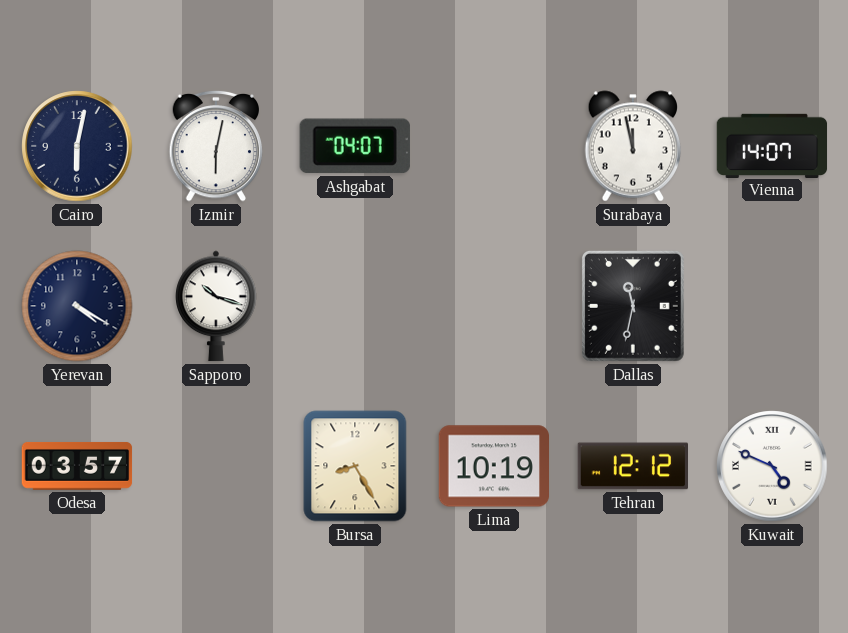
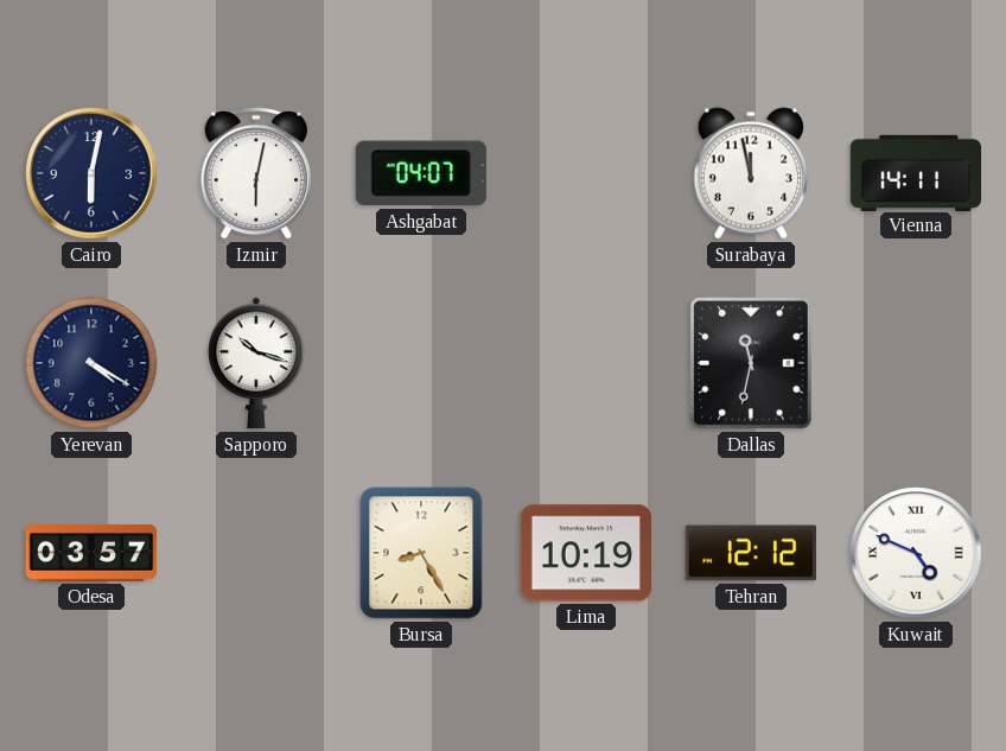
Vienna: 14:07 -> 14:11
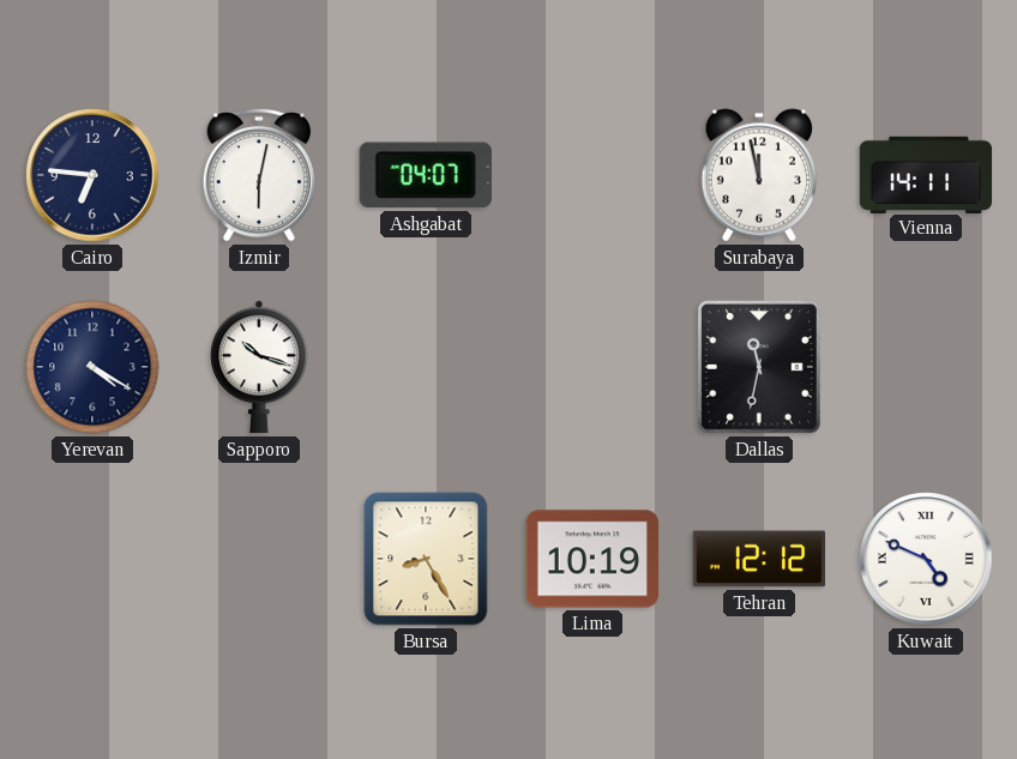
Cairo: 6:02 -> 6:46
Odesa: 03:57 -> none
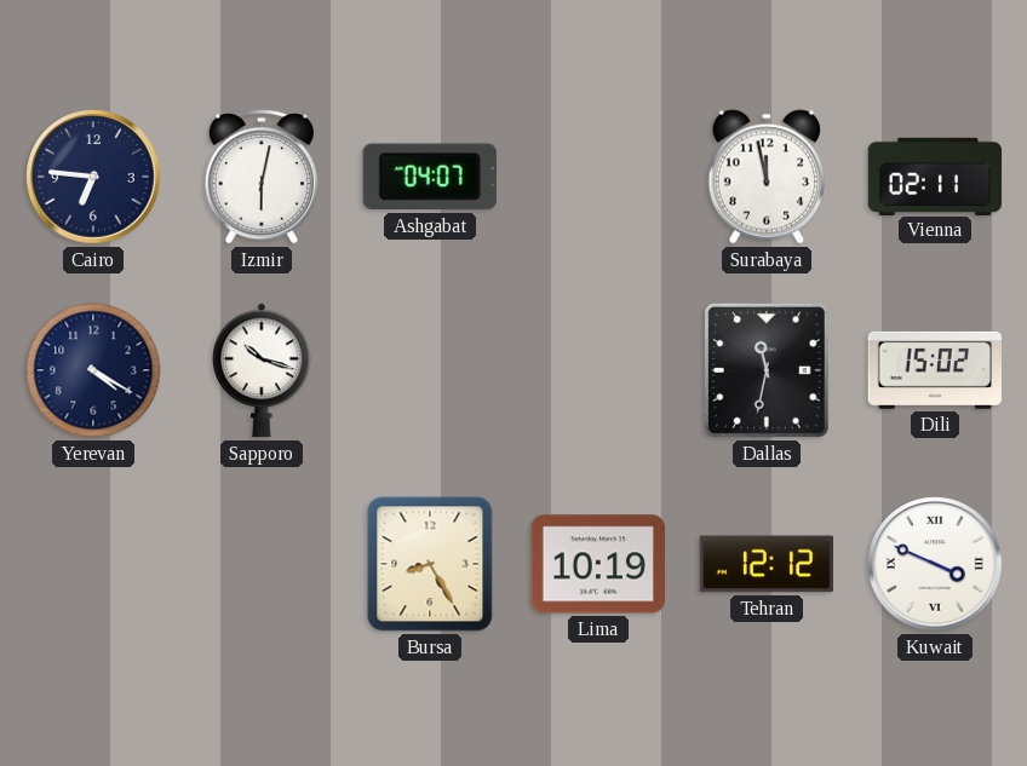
Vienna: 14:11 -> 02:11
Dili: none -> 15:02
Kuwait: 4:49 -> 3:49
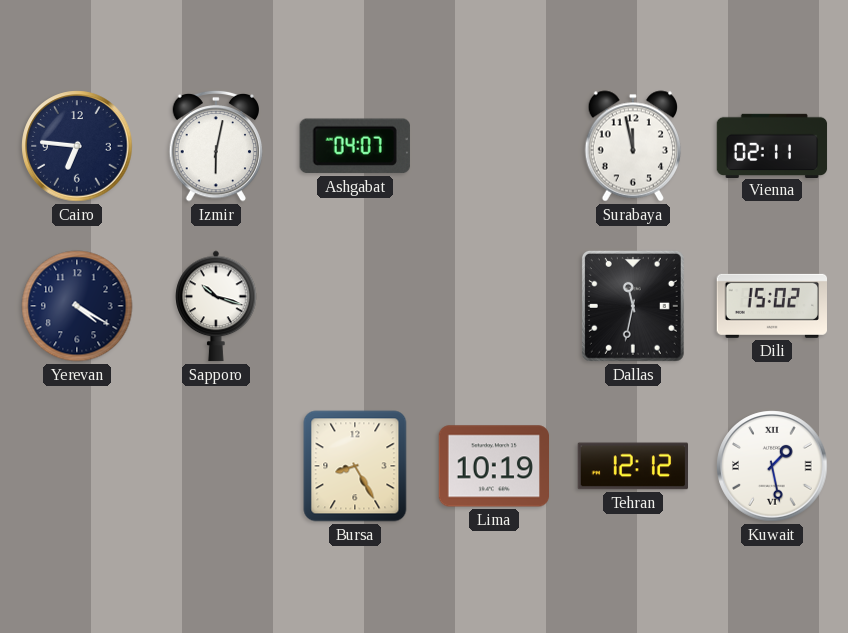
Kuwait: 3:49 -> 1:28
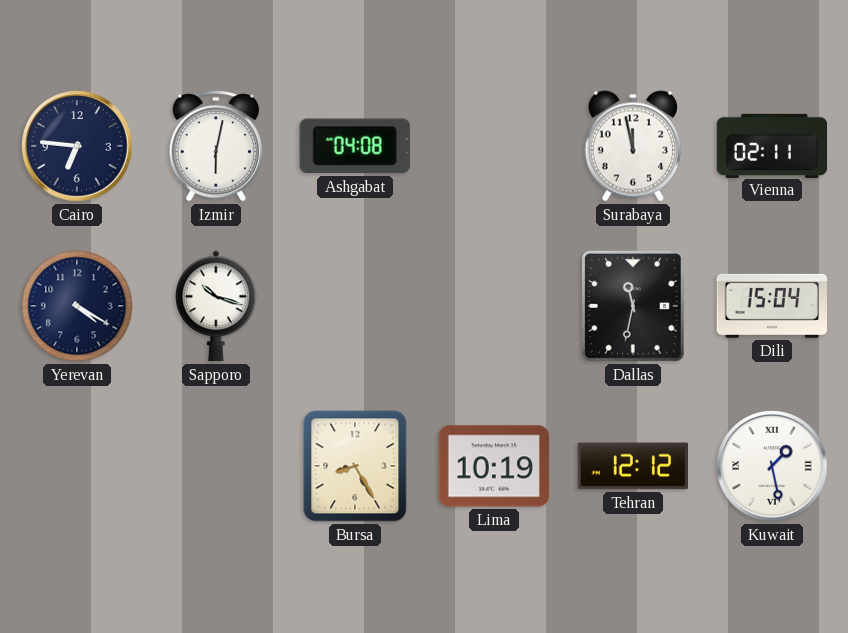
Ashgabat: 04:07 -> 04:08
Dili: 15:02 -> 15:04
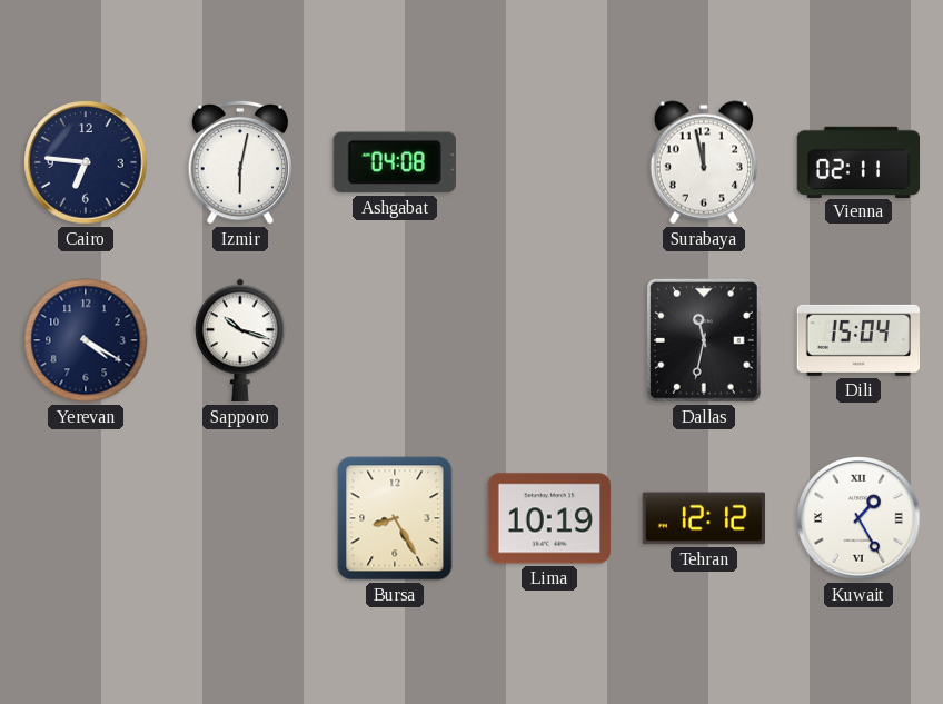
Kuwait: 1:28 -> 1:25
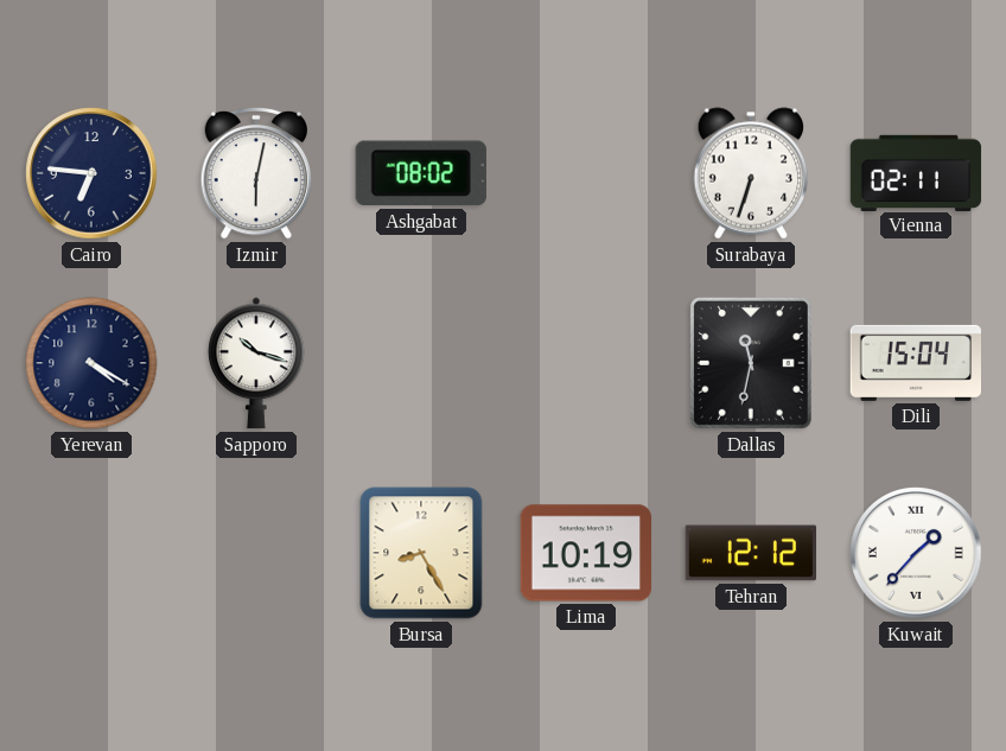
Ashgabat: 04:08 -> 08:02
Surabaya: 11:58 -> 6:33
Kuwait: 1:25 -> 1:37
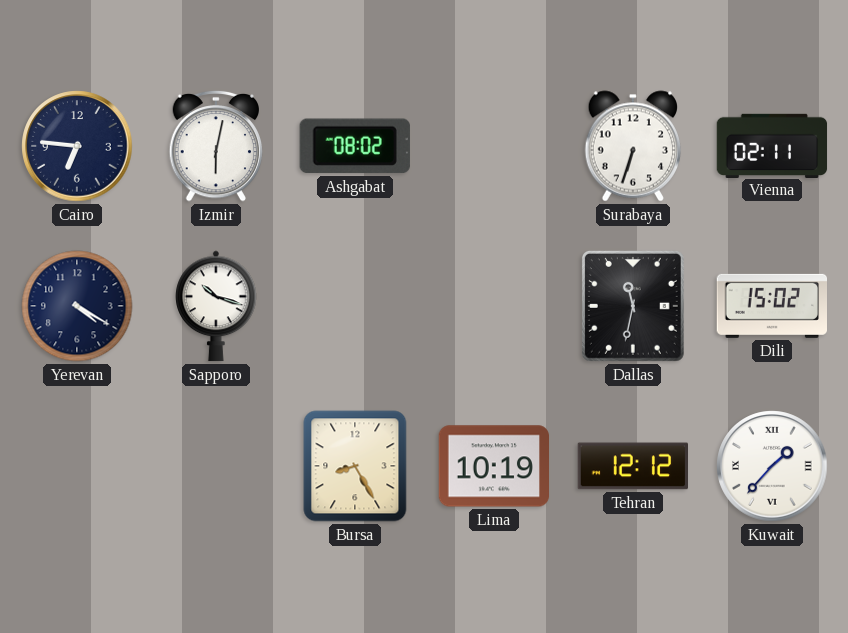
Dili: 15:04 -> 15:02
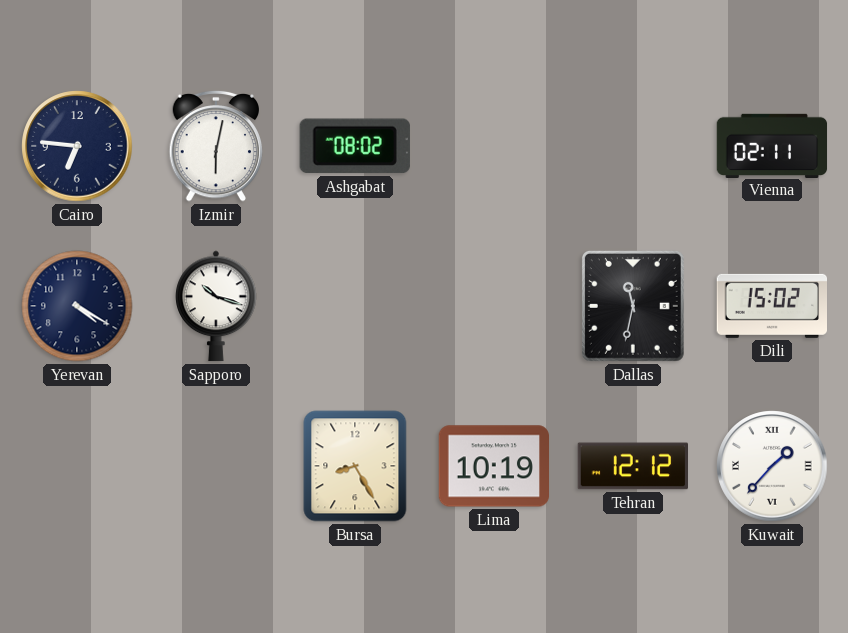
Surabaya: 6:33 -> none
